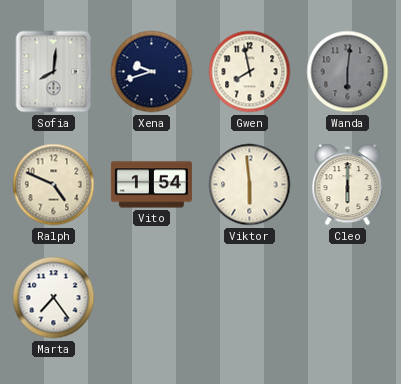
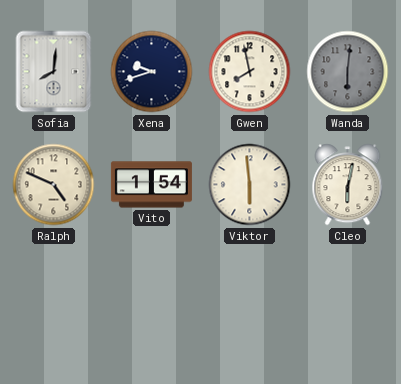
Cleo: 6:00 -> 6:02
Marta: 7:24 -> none
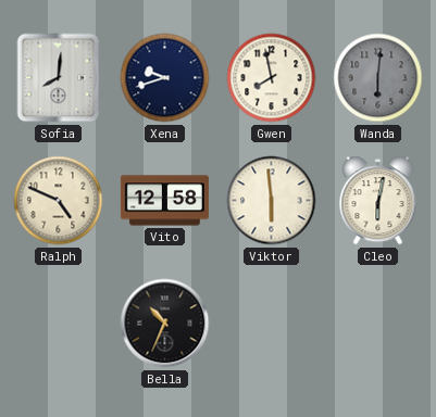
Vito: 1:54 -> 12:58
Bella: none -> 10:34
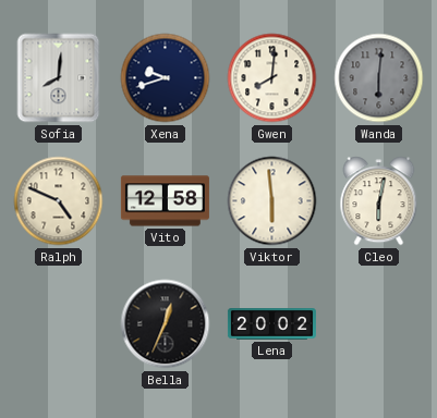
Gwen: 7:58 -> 8:01
Bella: 10:34 -> 12:34
Lena: none -> 20:02
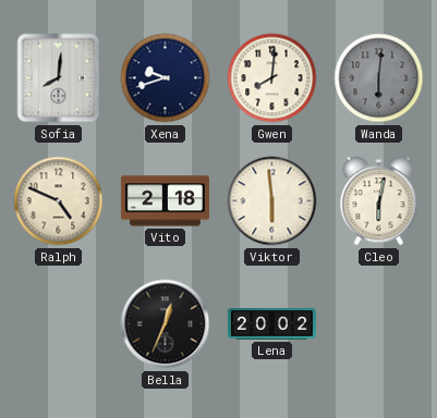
Vito: 12:58 -> 2:18
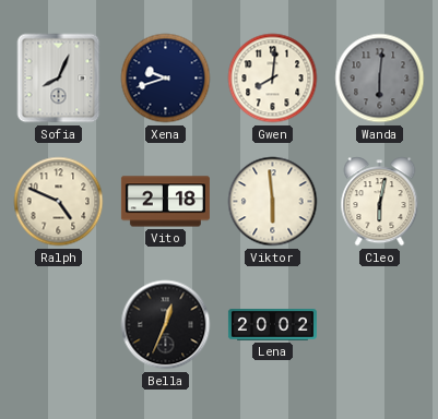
Sofia: 8:01 -> 8:04
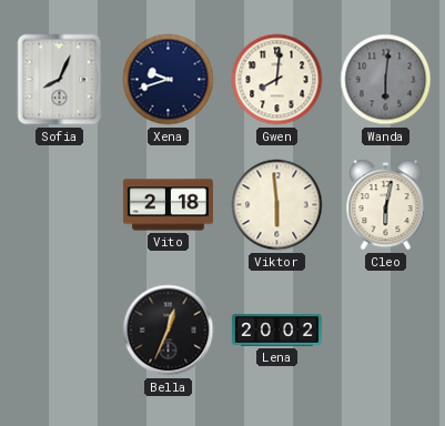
Ralph: 4:49 -> none
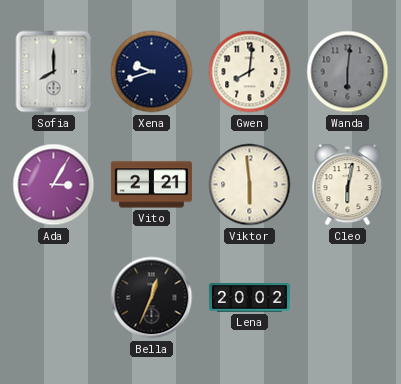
Sofia: 8:04 -> 8:00
Ada: none -> 3:05
Vito: 2:18 -> 2:21
